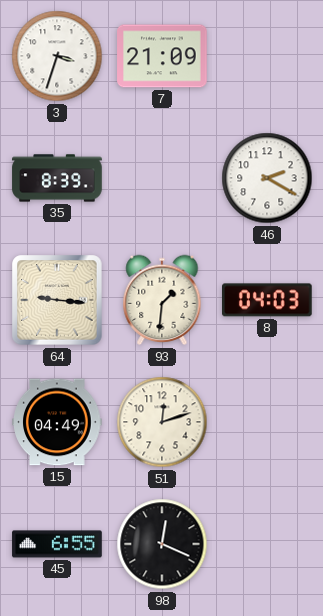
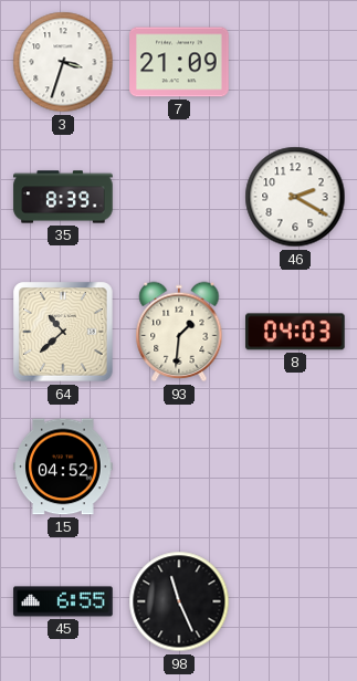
64: 9:16 -> 10:38
15: 04:49 -> 04:52
51: 12:12 -> none
98: 12:19 -> 11:26
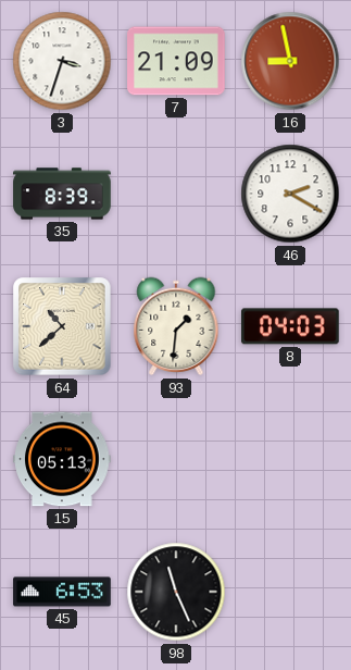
16: none -> 8:58
15: 04:52 -> 05:13
45: 6:55 -> 6:53
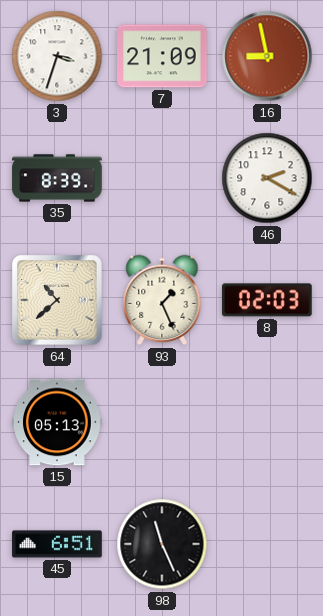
93: 1:31 -> 1:26
8: 04:03 -> 02:03
45: 6:53 -> 6:51
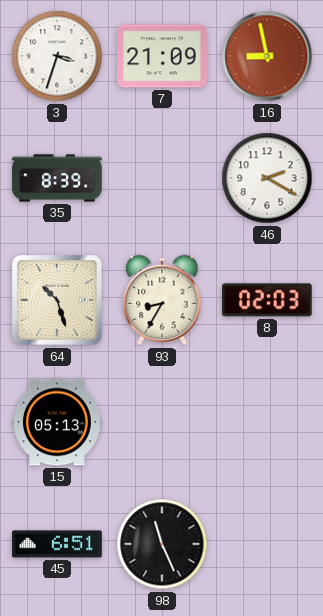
64: 10:38 -> 10:27
93: 1:26 -> 8:35
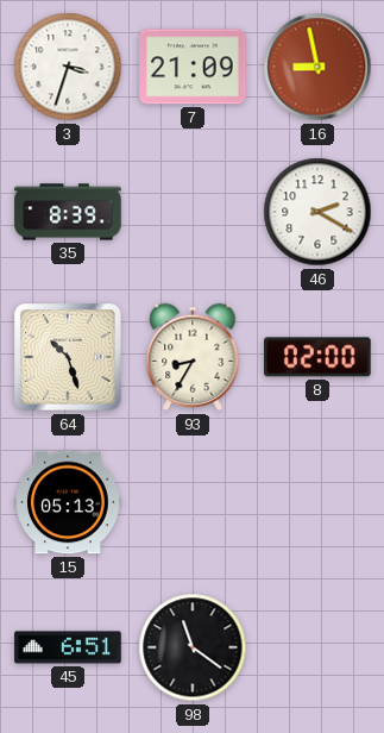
8: 02:03 -> 02:00
98: 11:26 -> 11:21
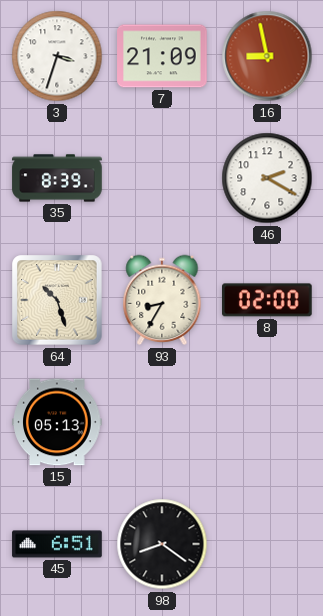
98: 11:21 -> 8:21
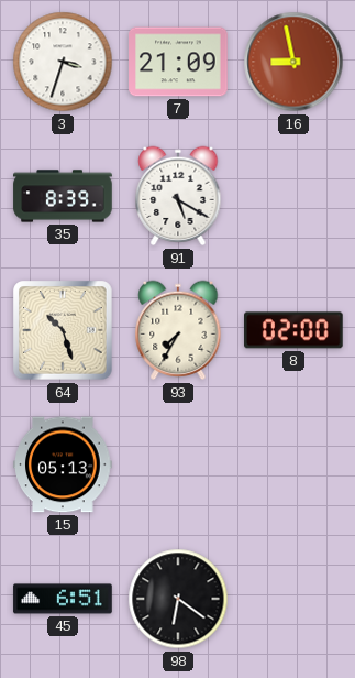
91: none -> 5:20
46: 2:20 -> none
93: 8:35 -> 7:35
98: 8:21 -> 6:21
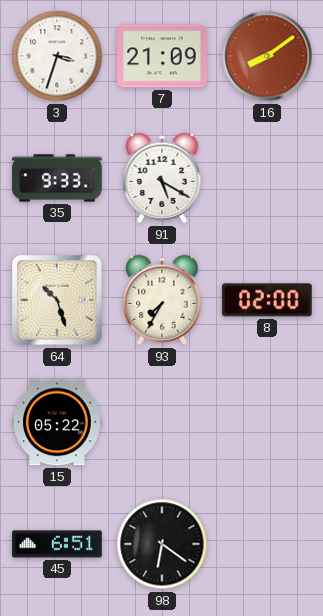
16: 8:58 -> 8:09
35: 8:39 -> 9:33
15: 05:13 -> 05:22
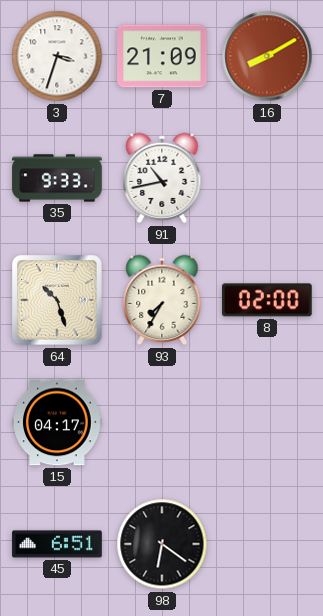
16: 8:09 -> 8:10
91: 5:20 -> 10:43
15: 05:22 -> 04:17
